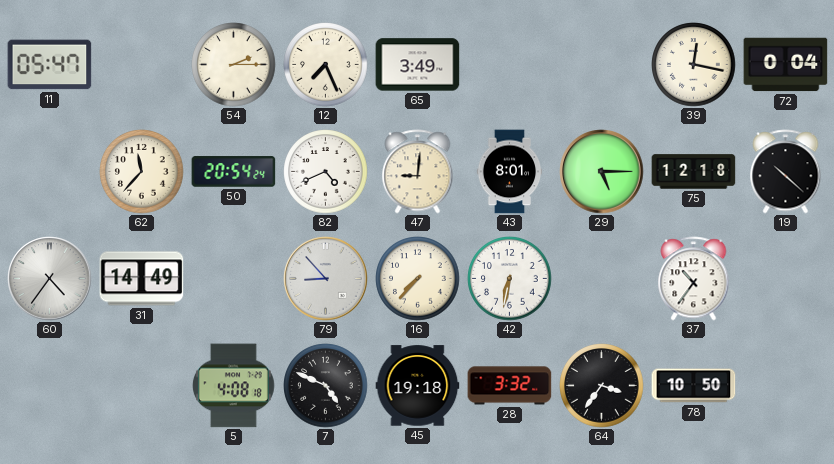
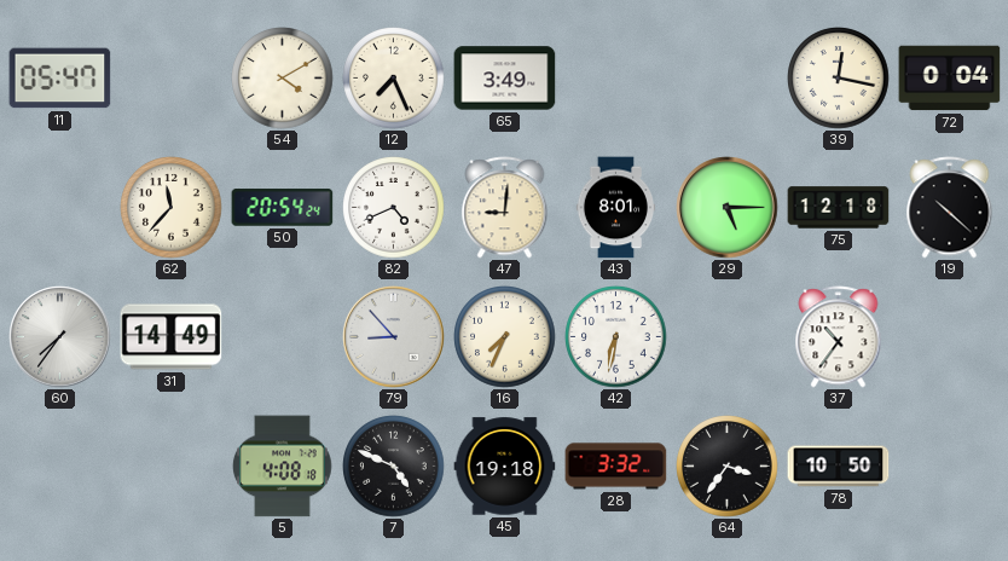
54: 2:15 -> 4:10
60: 4:36 -> 7:36
16: 7:37 -> 7:34
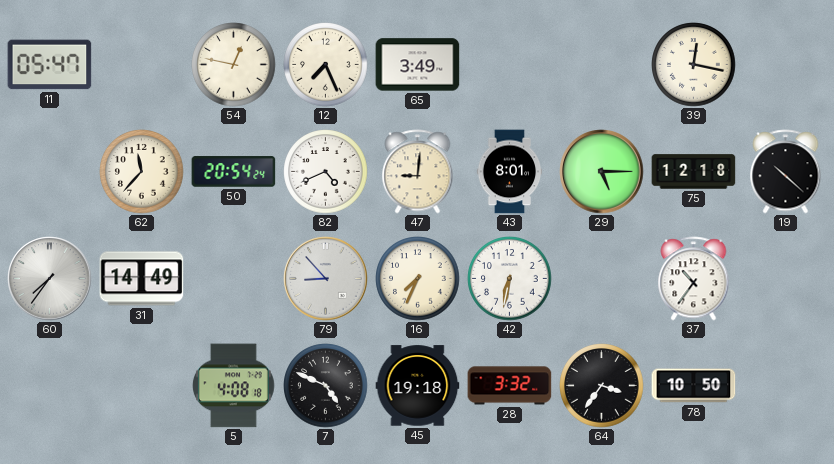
54: 4:10 -> 12:47
72: 0:04 -> none
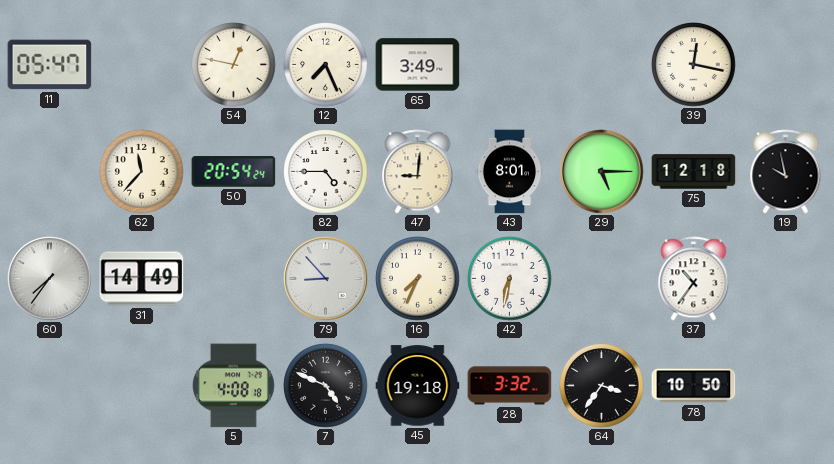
82: 4:41 -> 4:45
19: 10:22 -> 9:58
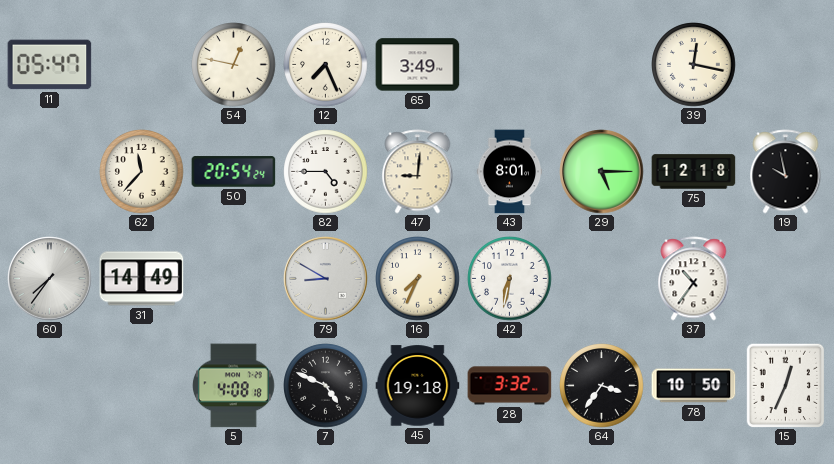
79: 8:53 -> 8:50
15: none -> 12:34
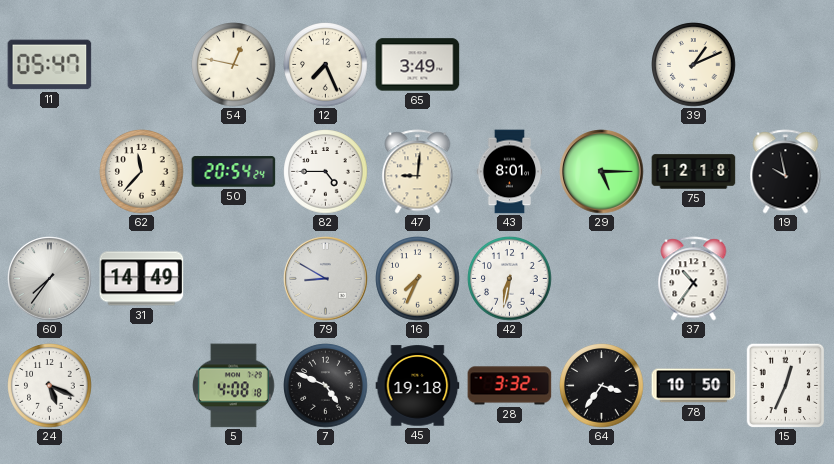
39: 12:17 -> 1:11
24: none -> 5:19
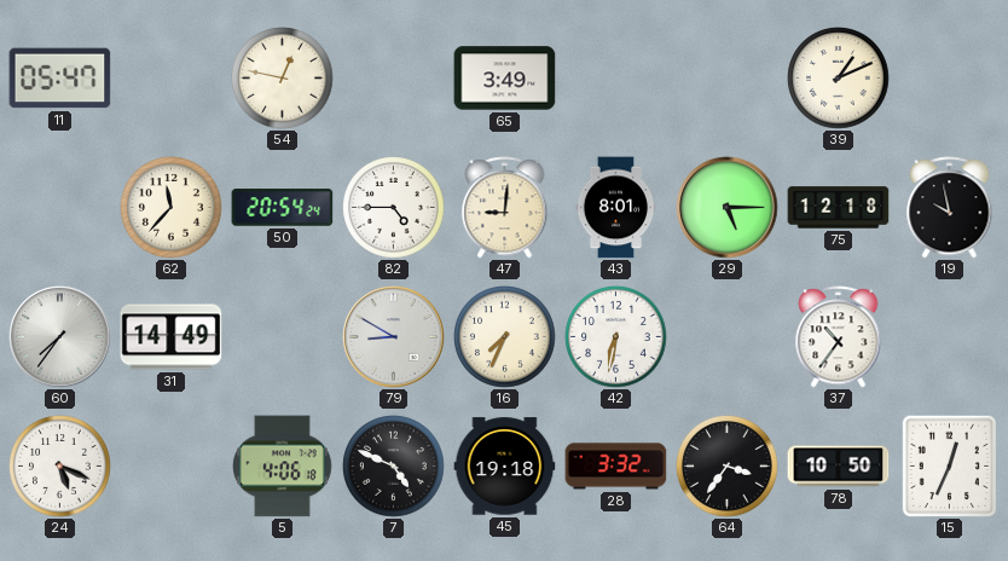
12: 7:26 -> none
5: 4:08 -> 4:06
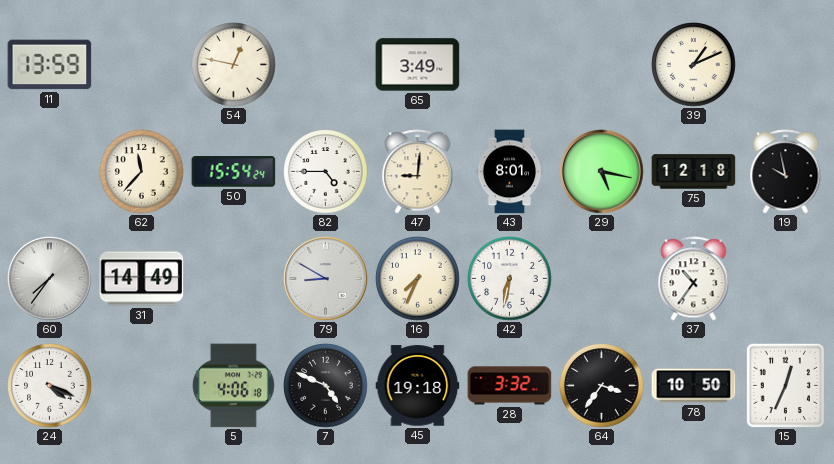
11: 05:47 -> 13:59
50: 20:54 -> 15:54
29: 5:15 -> 5:17
24: 5:19 -> 4:19
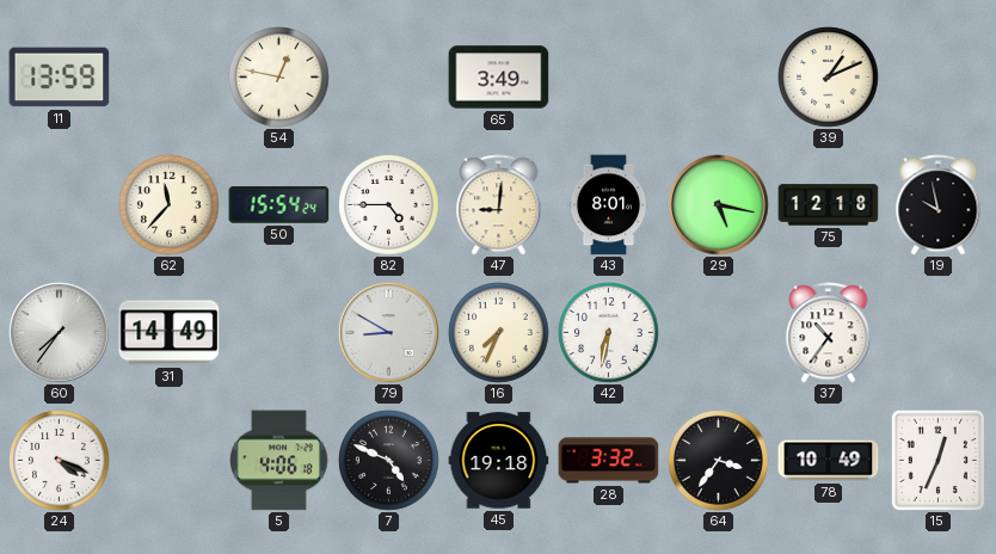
78: 10:50 -> 10:49
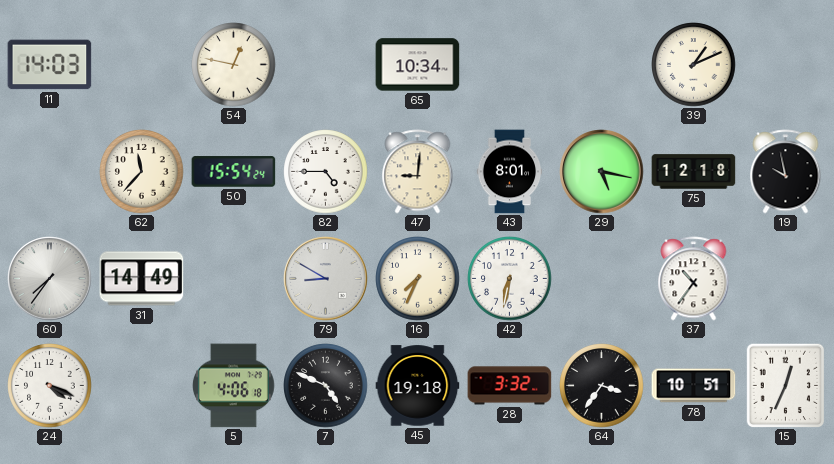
11: 13:59 -> 14:03
65: 3:49 -> 10:34
78: 10:49 -> 10:51
